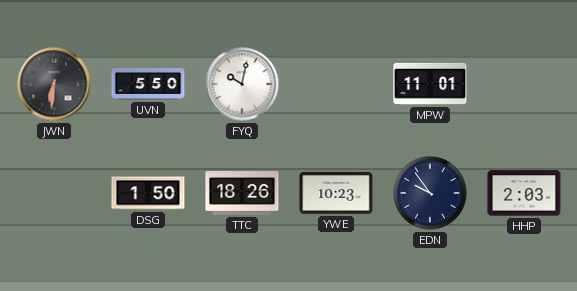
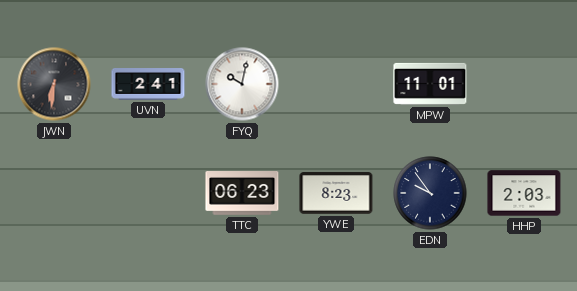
UVN: 5:50 -> 2:41
DSG: 1:50 -> none
TTC: 18:26 -> 06:23
YWE: 10:23 -> 8:23
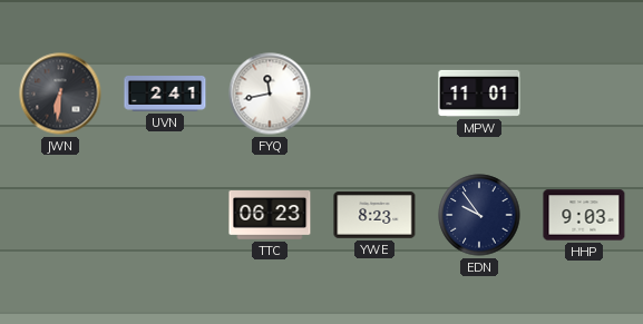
FYQ: 10:02 -> 11:43
HHP: 2:03 -> 9:03
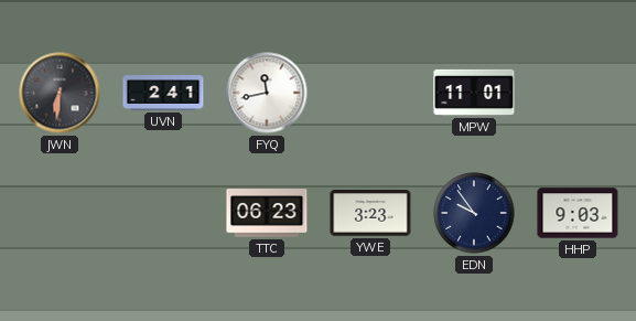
YWE: 8:23 -> 3:23
